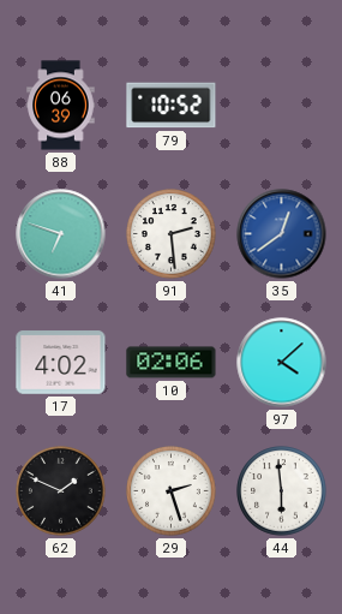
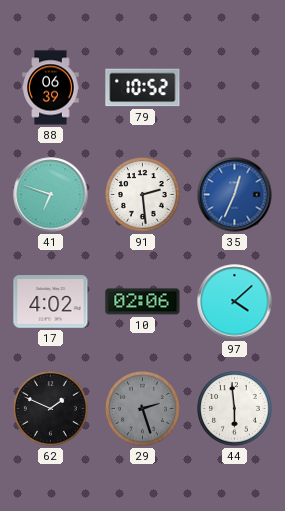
35: 12:39 -> 12:34
29 dial: white -> grey
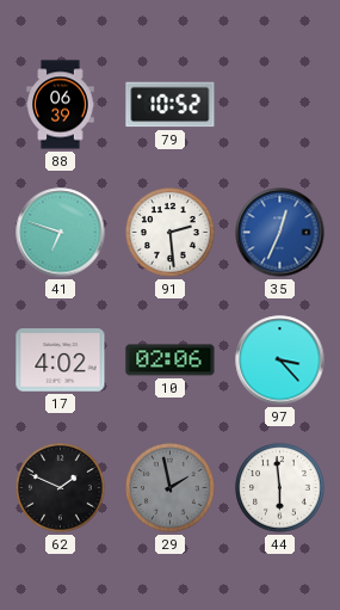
97: 4:08 -> 3:23
29: 2:27 -> 1:58
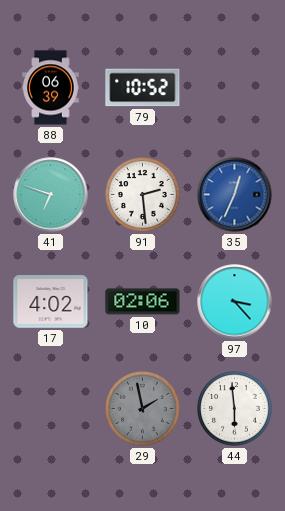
62: 1:49 -> none
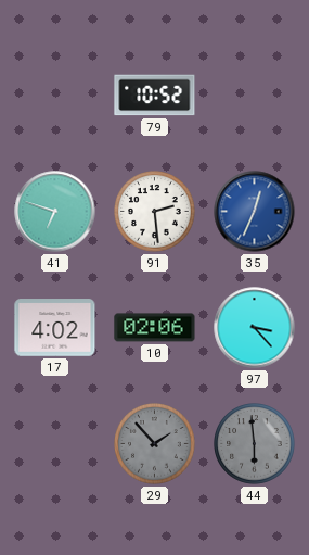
88: 06:39 -> none
29: 1:58 -> 1:53
44 dial: white -> grey
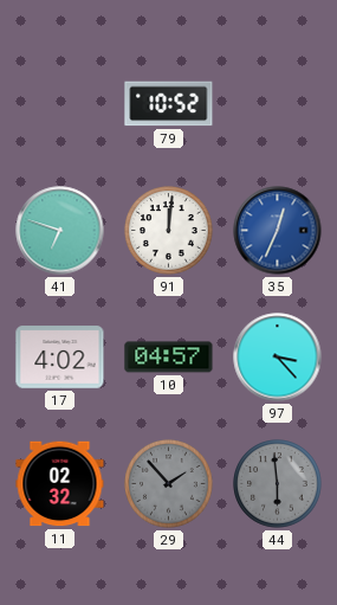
91: 2:29 -> 12:01
10: 02:06 -> 04:57
11: none -> 02:32
